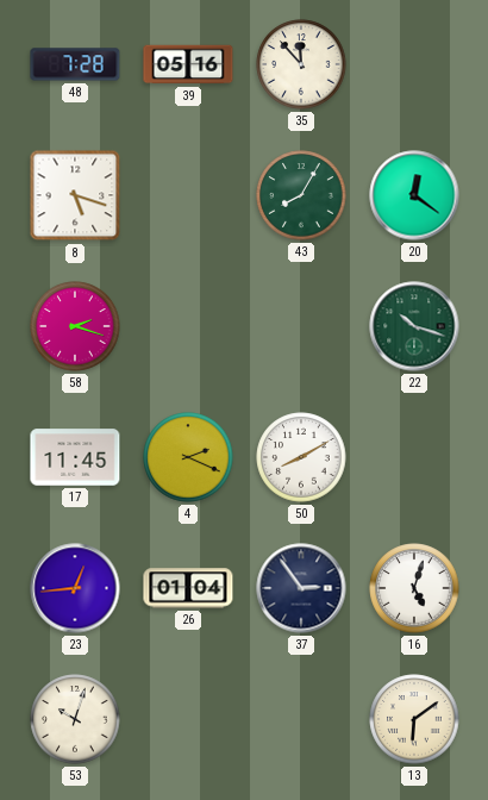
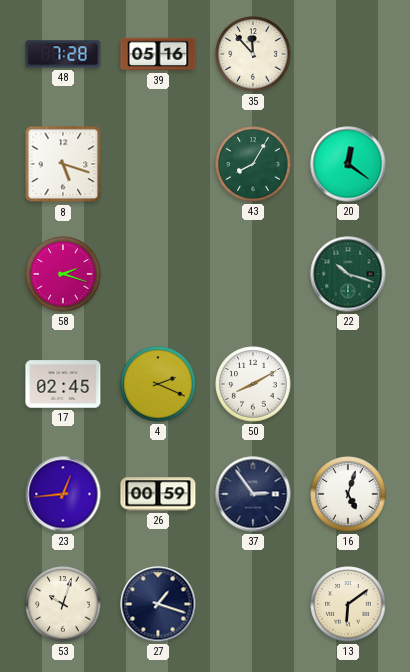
17: 11:45 -> 02:45
26: 01:04 -> 00:59
27: none -> 1:18
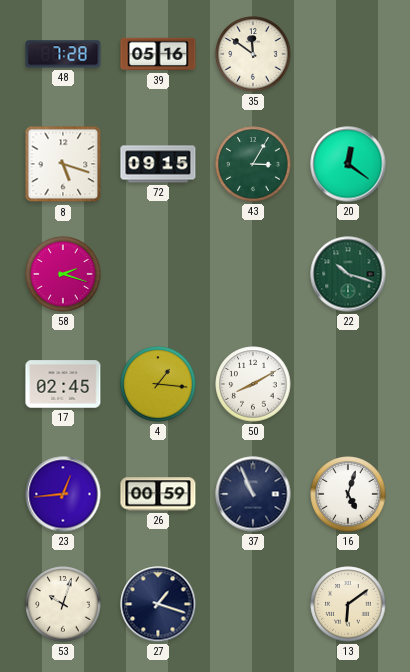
35: 11:53 -> 11:51
72: none -> 09:15
43: 8:05 -> 3:05
4: 2:19 -> 1:16
37: 2:54 -> 10:56
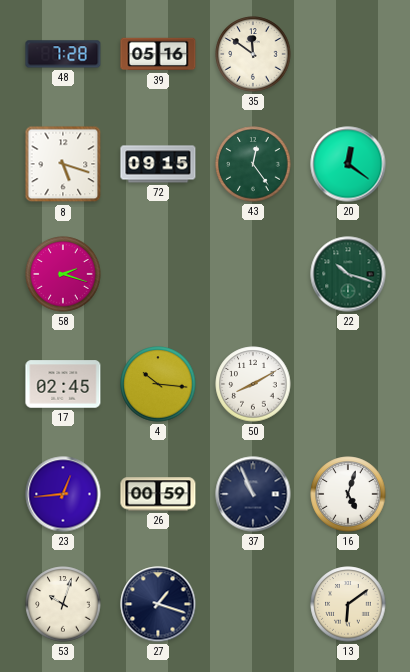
43: 3:05 -> 12:24
4: 1:16 -> 10:16
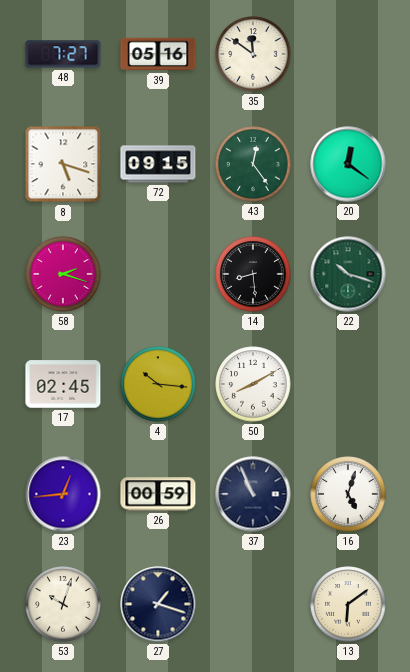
48: 7:28 -> 7:27
14: none -> 8:29
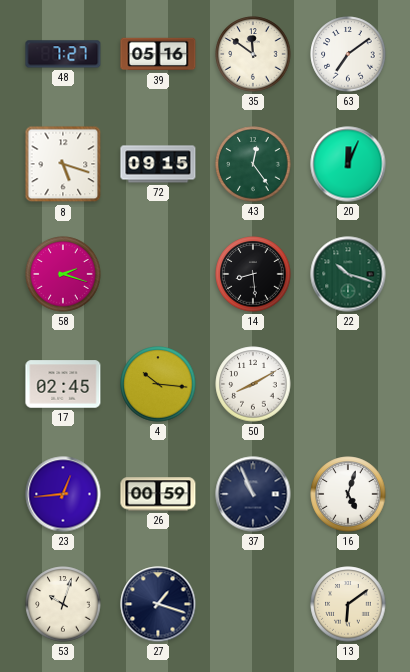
63: none -> 7:09
20: 12:21 -> 12:04
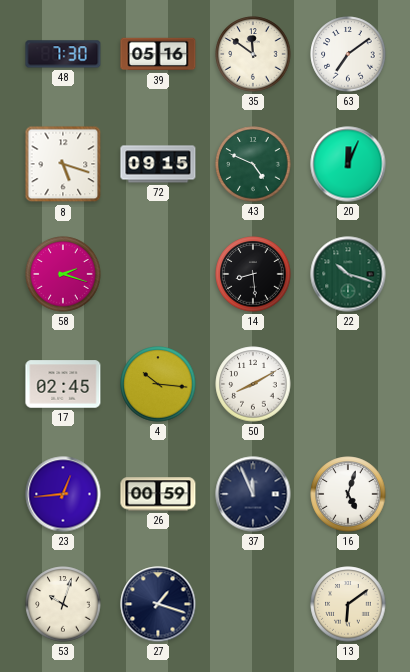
48: 7:27 -> 7:30
43: 12:24 -> 4:49
37: 10:56 -> 11:56
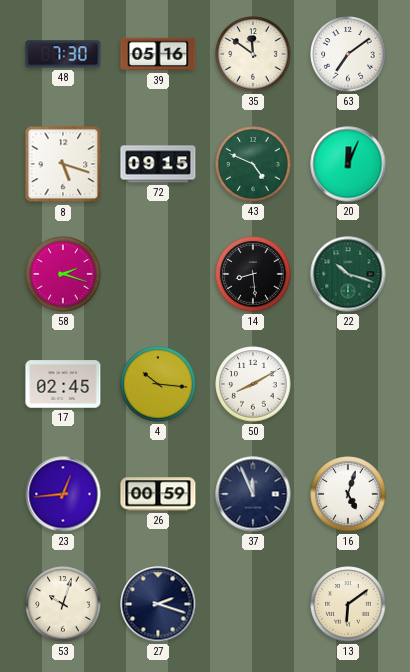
27: 1:18 -> 2:18
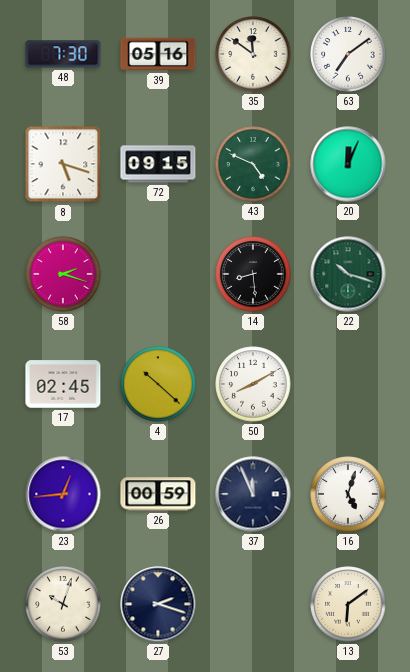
4: 10:16 -> 10:22
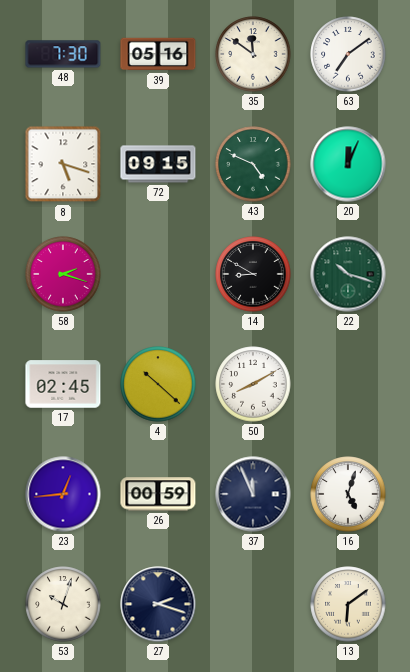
14: 8:29 -> 8:50
